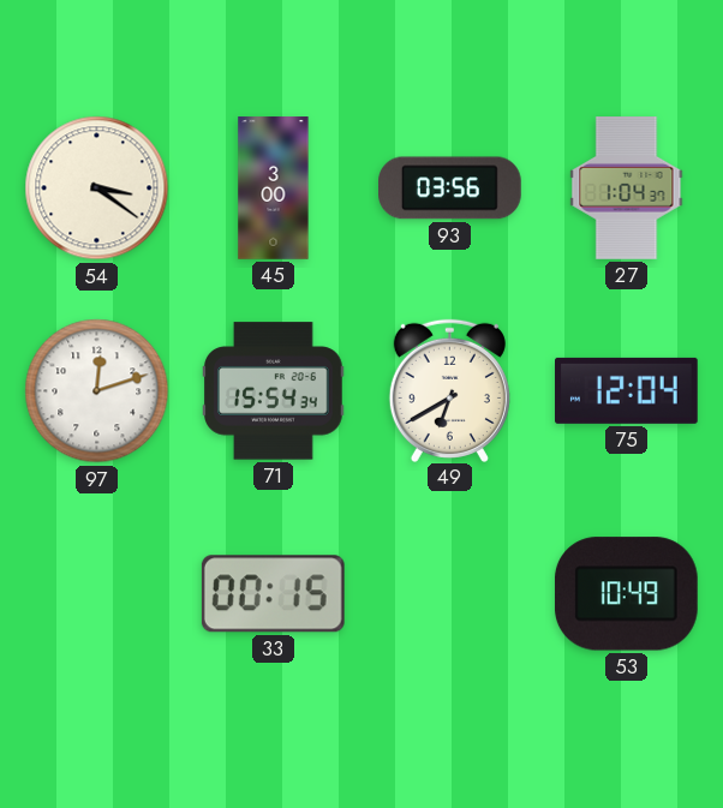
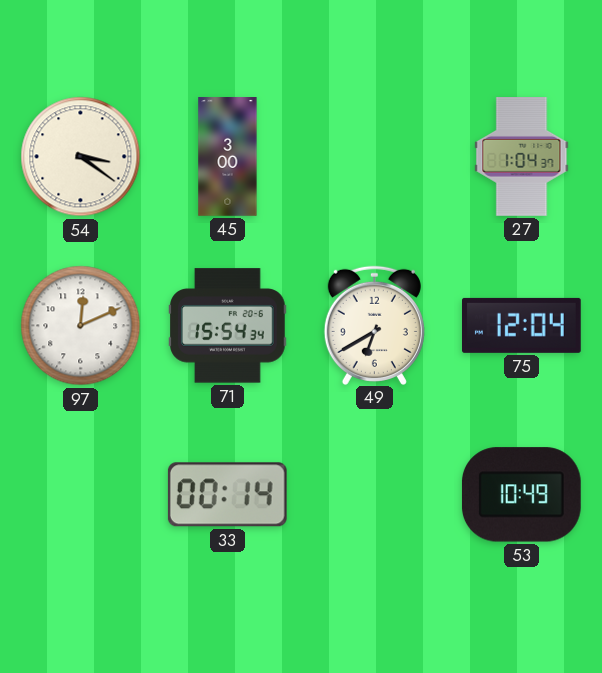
93: 03:56 -> none
97: 12:12 -> 12:11
33: 00:15 -> 00:14
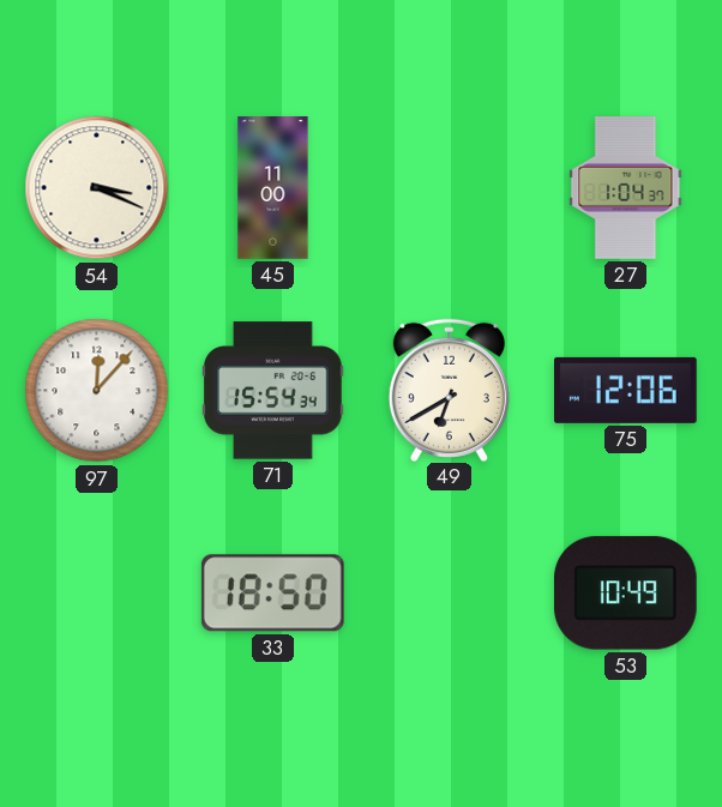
54: 3:21 -> 3:19
45: 3:00 -> 11:00
97: 12:11 -> 12:07
75: 12:04 -> 12:06
33: 00:14 -> 18:50
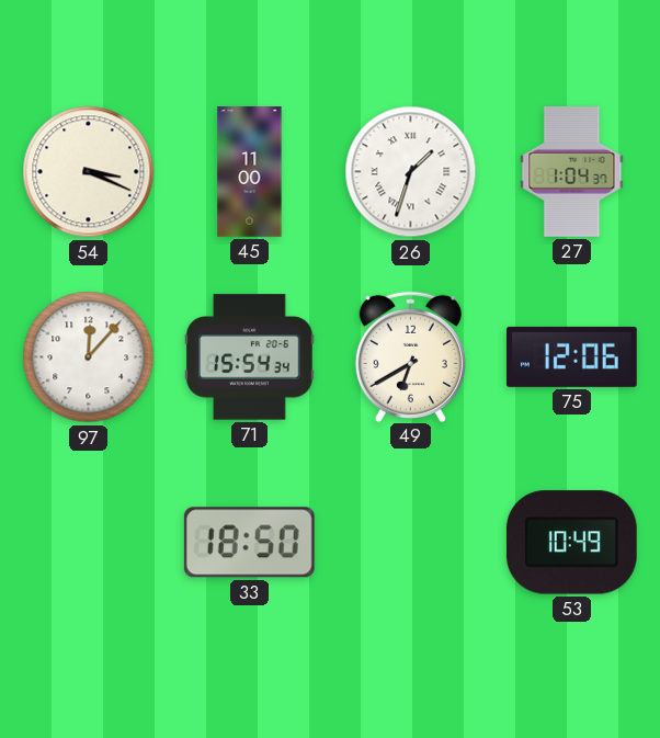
26: none -> 1:33
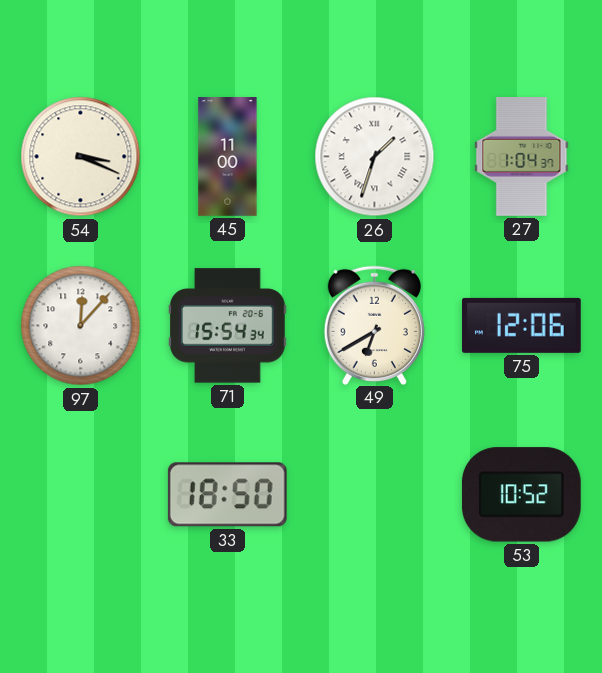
53: 10:49 -> 10:52
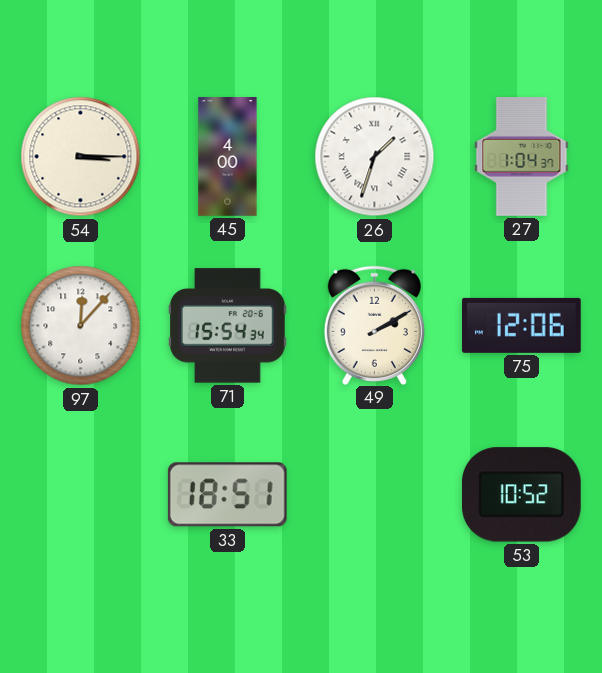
54: 3:19 -> 3:15
45: 11:00 -> 4:00
49: 6:40 -> 2:10
33: 18:50 -> 18:51
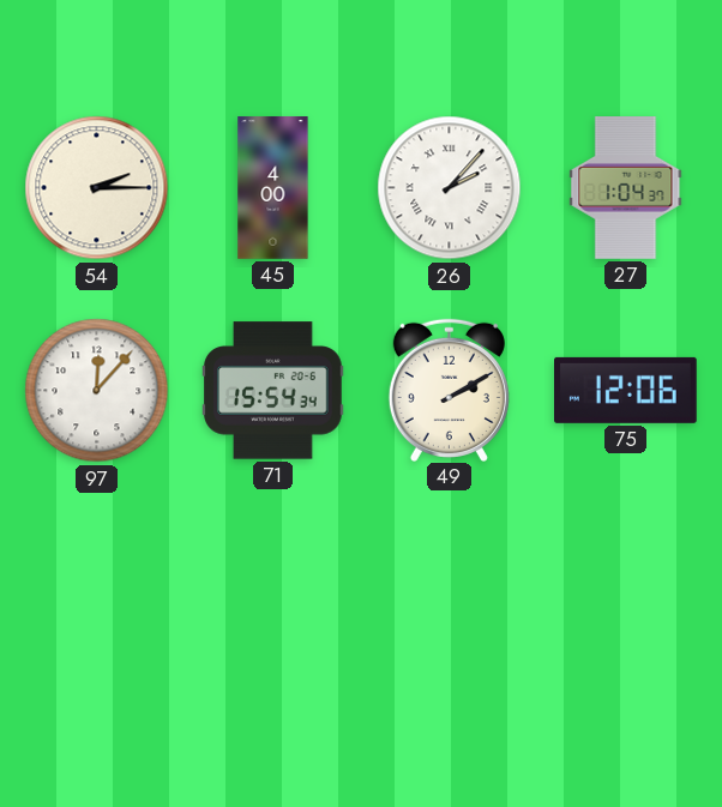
54: 3:15 -> 2:15
26: 1:33 -> 2:07
33: 18:51 -> none
53: 10:52 -> none
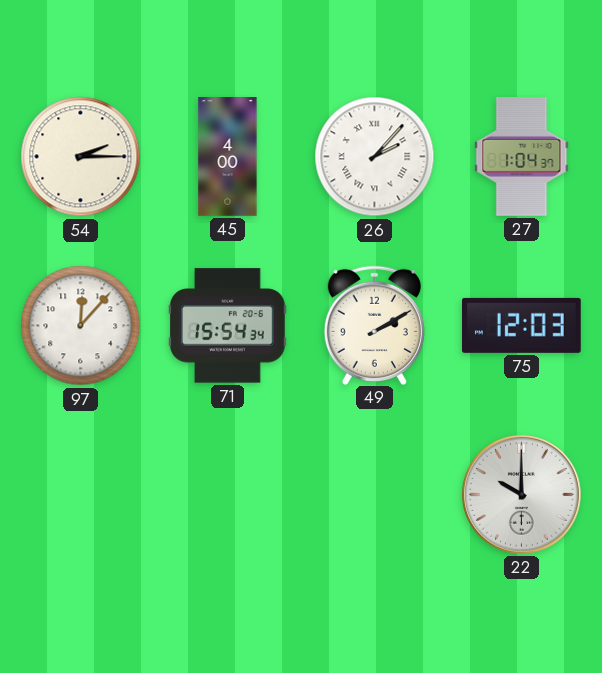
75: 12:06 -> 12:03
22: none -> 10:00
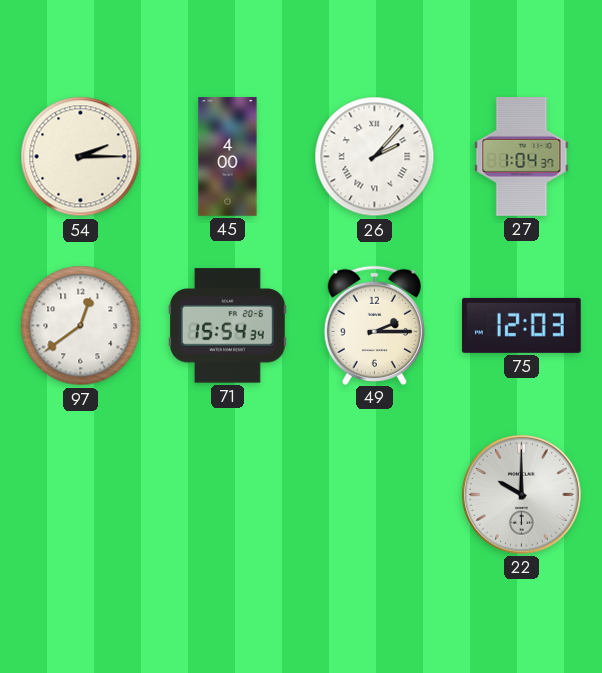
97: 12:07 -> 12:39
49: 2:10 -> 2:15
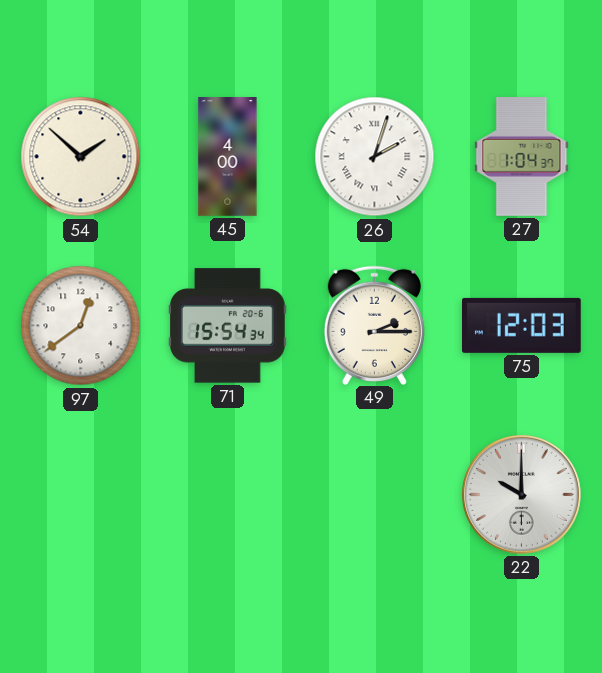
54: 2:15 -> 1:52
26: 2:07 -> 2:03
